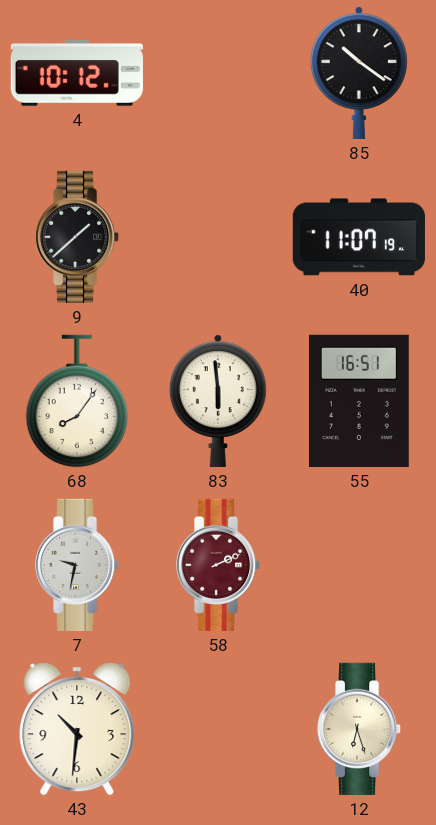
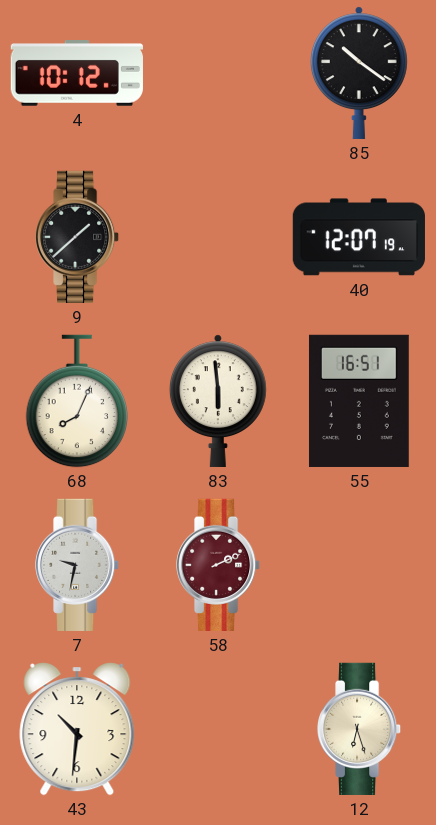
40: 11:07 -> 12:07
68: 8:06 -> 8:04
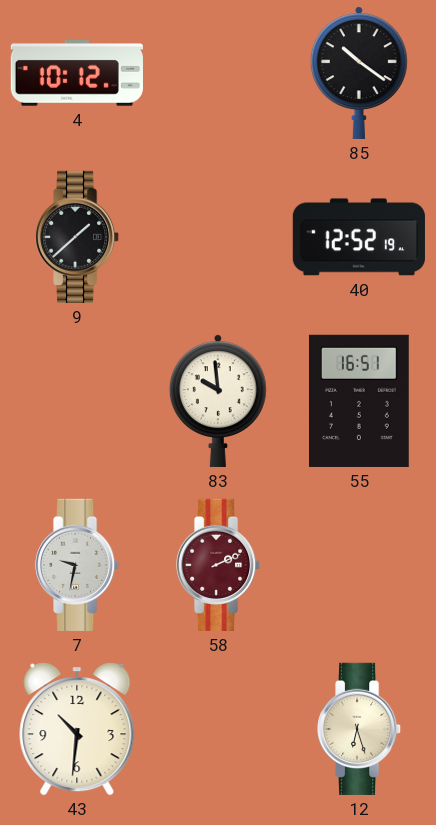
40: 12:07 -> 12:52
68: 8:04 -> none
83: 5:59 -> 9:59
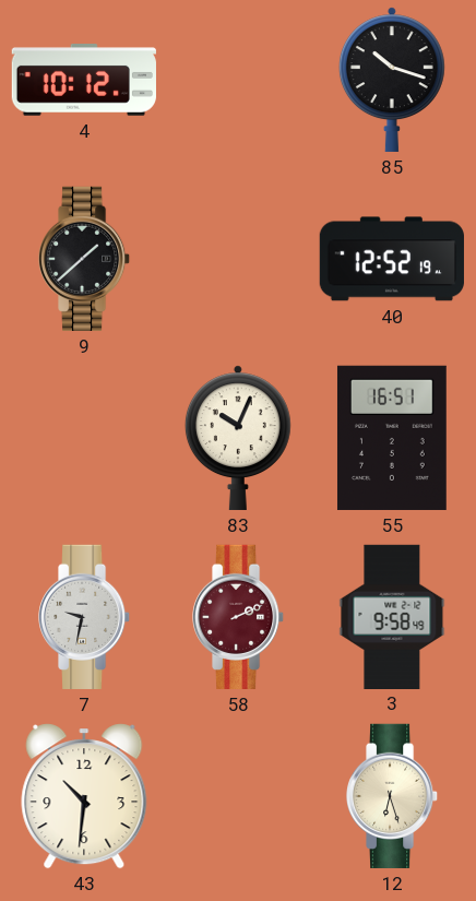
85: 10:21 -> 10:18
83: 9:59 -> 10:04
3: none -> 9:58
